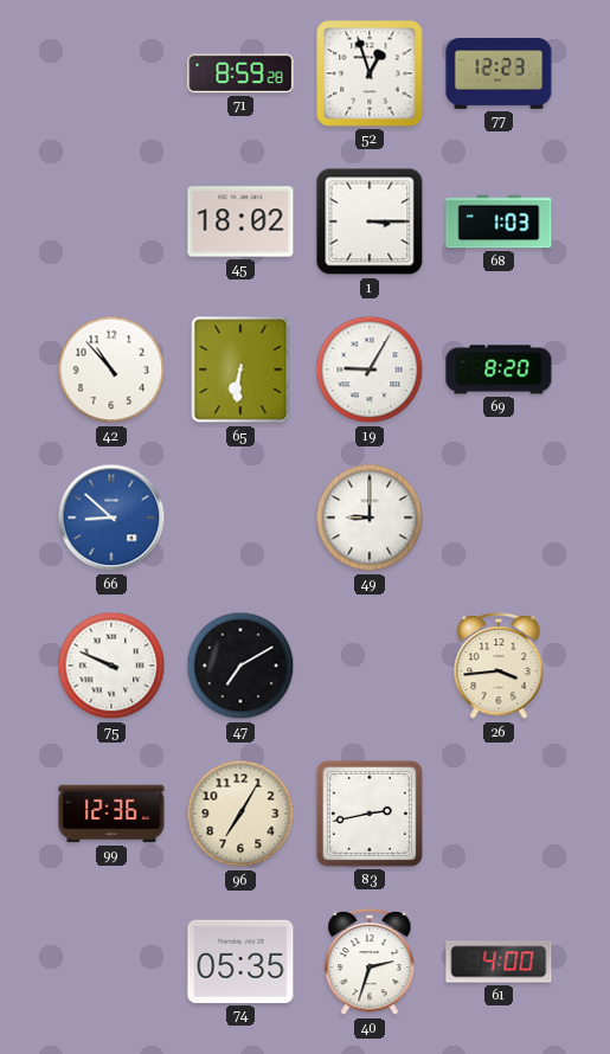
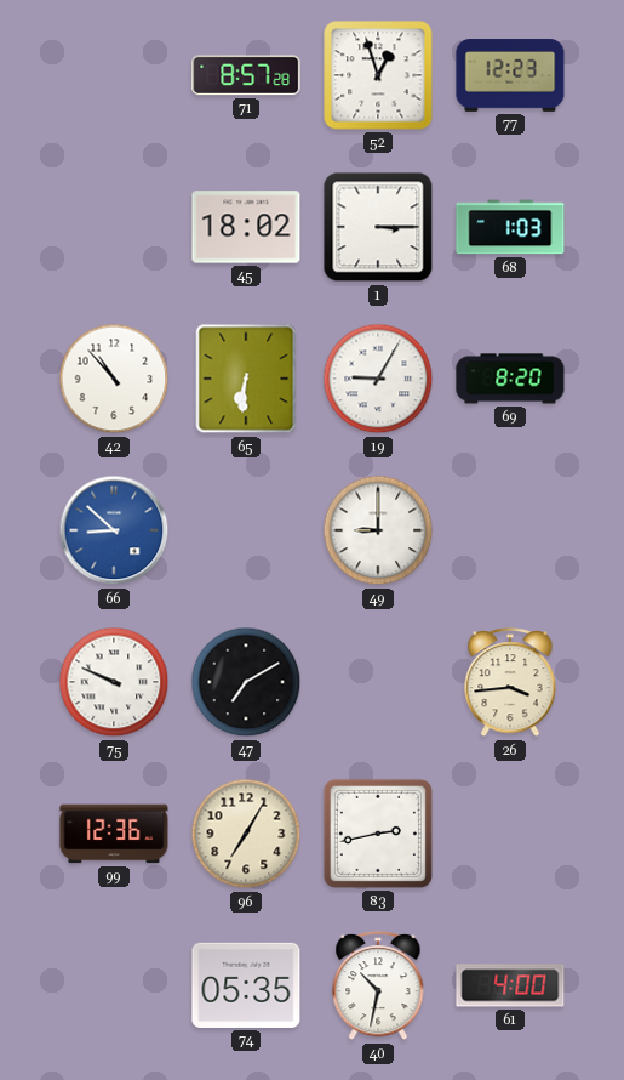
71: 8:59 -> 8:57
40: 2:33 -> 10:32
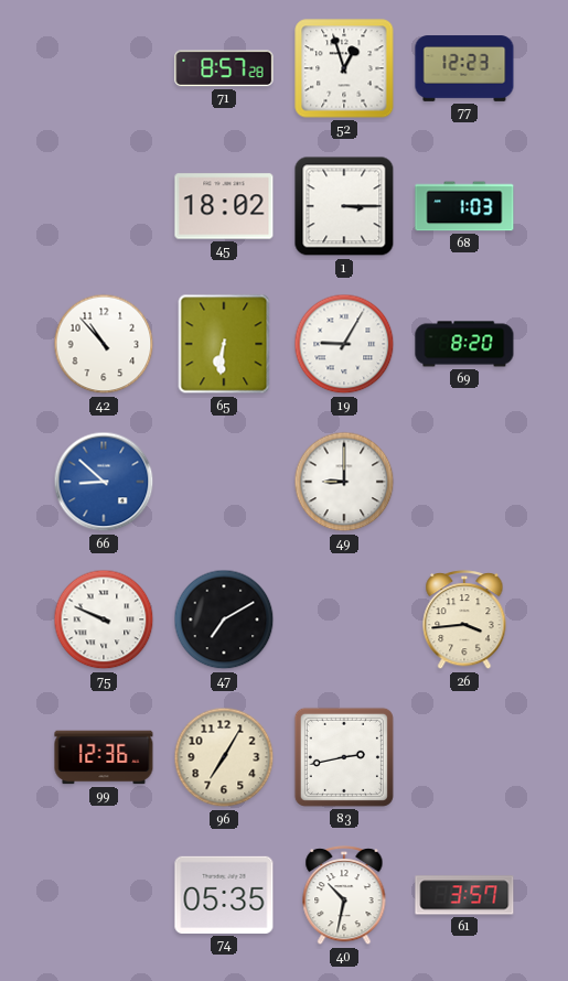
61: 4:00 -> 3:57
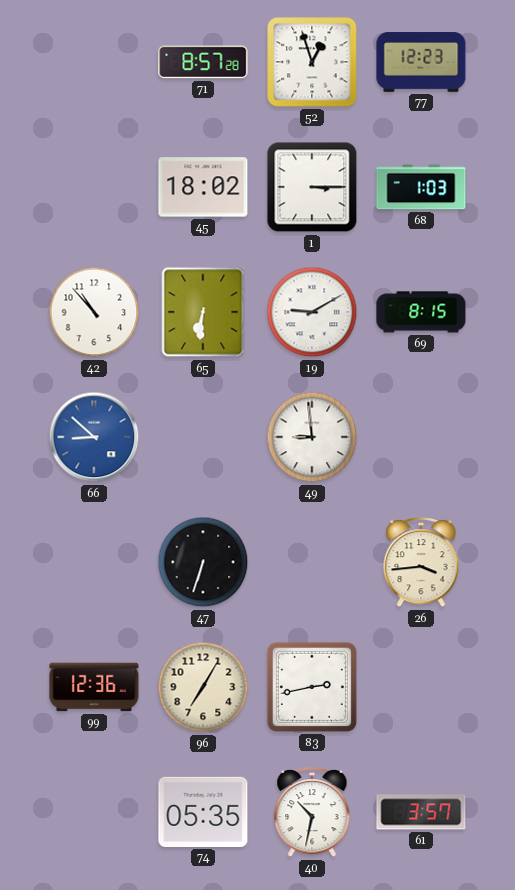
19: 9:05 -> 9:10
69: 8:20 -> 8:15
49: 9:00 -> 8:59
75: 9:49 -> none
47: 7:10 -> 6:33
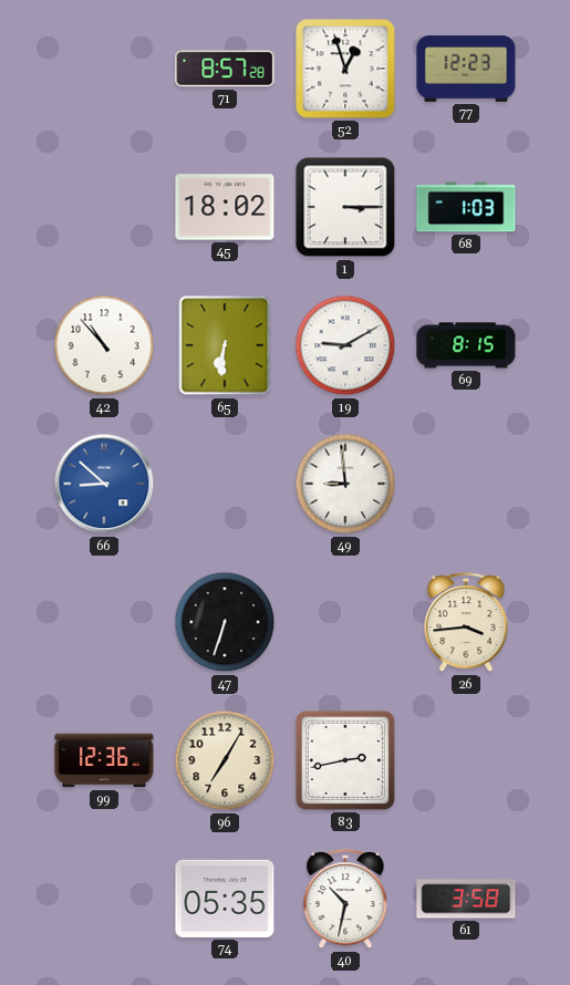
61: 3:57 -> 3:58
